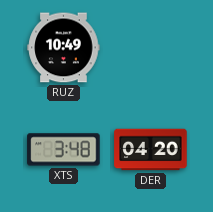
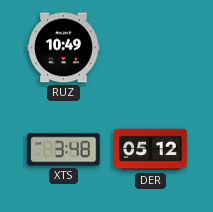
DER: 04:20 -> 05:12
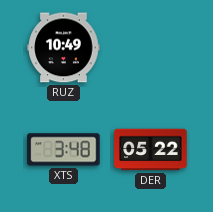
DER: 05:12 -> 05:22
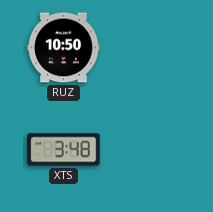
RUZ: 10:49 -> 10:50
DER: 05:22 -> none
